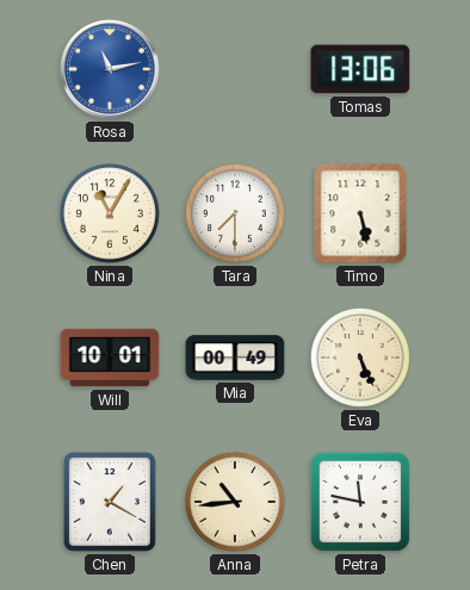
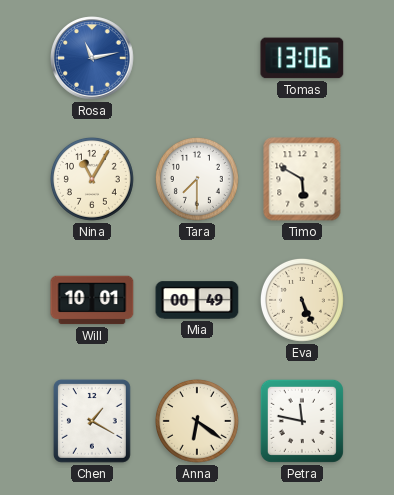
Timo: 5:28 -> 5:50
Anna: 10:44 -> 6:21
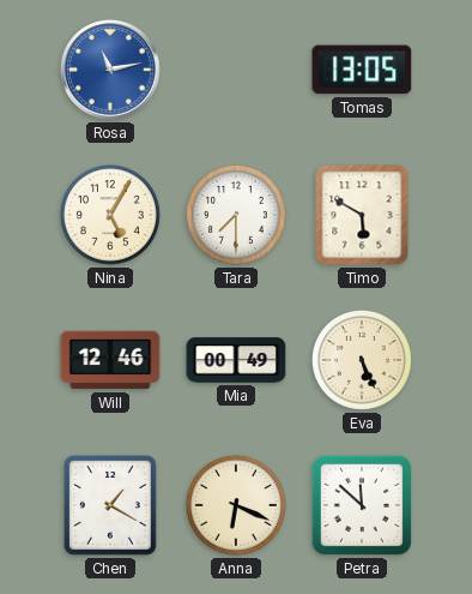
Tomas: 13:06 -> 13:05
Nina: 11:05 -> 5:05
Will: 10:01 -> 12:46
Anna: 6:21 -> 6:19
Petra: 11:47 -> 11:52
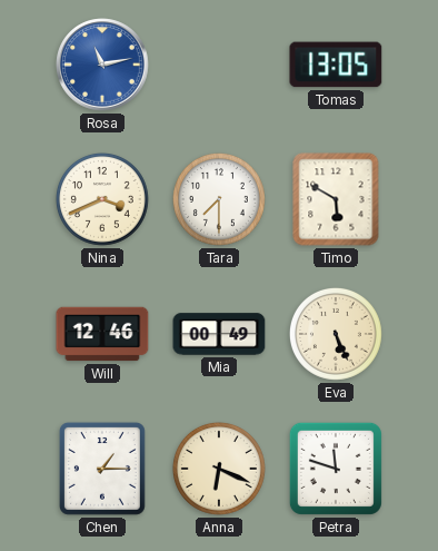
Nina: 5:05 -> 3:41
Chen: 1:20 -> 1:15
Petra: 11:52 -> 11:48
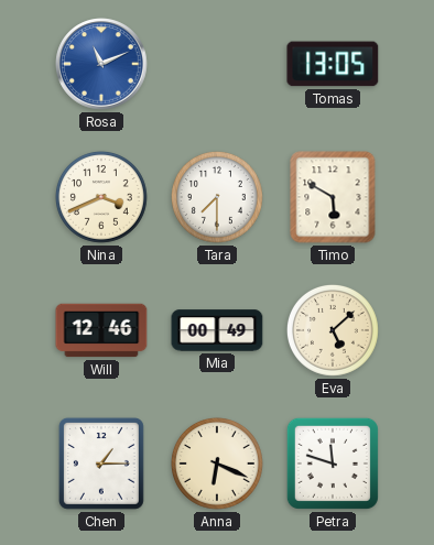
Rosa: 11:13 -> 11:11
Eva: 5:26 -> 5:08
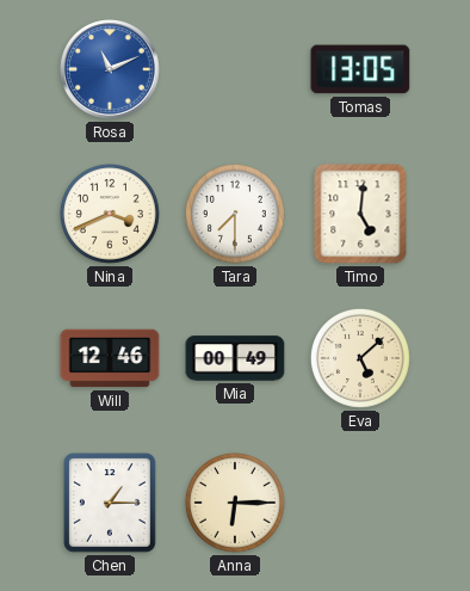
Timo: 5:50 -> 5:01
Anna: 6:19 -> 6:15
Petra: 11:48 -> none
